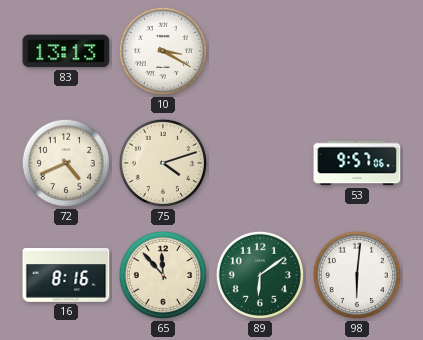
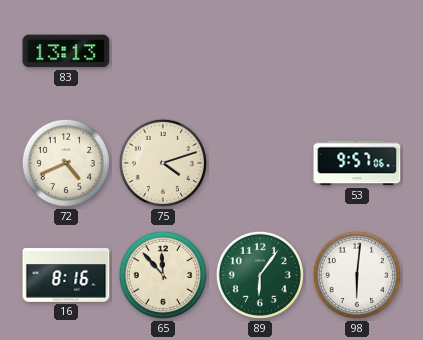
10: 3:20 -> none
89: 6:09 -> 6:06
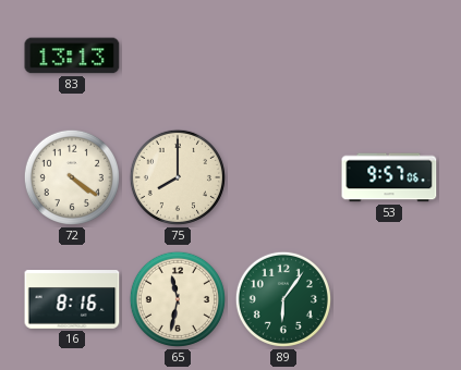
72: 4:41 -> 4:21
75: 4:12 -> 8:00
65: 11:53 -> 11:32
98: 6:01 -> none
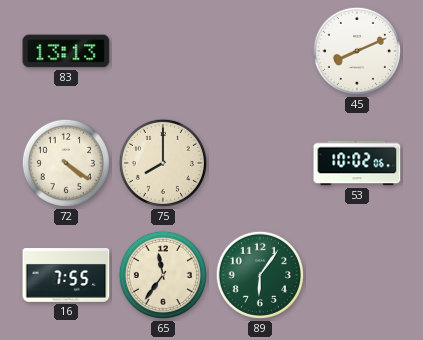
45: none -> 8:11
53: 9:57 -> 10:02
16: 8:16 -> 7:55
65: 11:32 -> 11:36
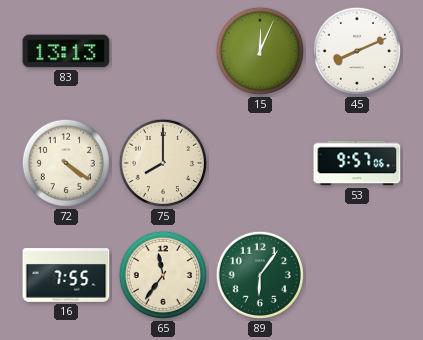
15: none -> 12:04
53: 10:02 -> 9:57
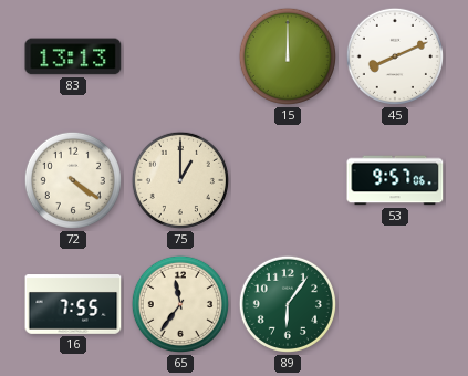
15: 12:04 -> 12:00
75: 8:00 -> 1:00
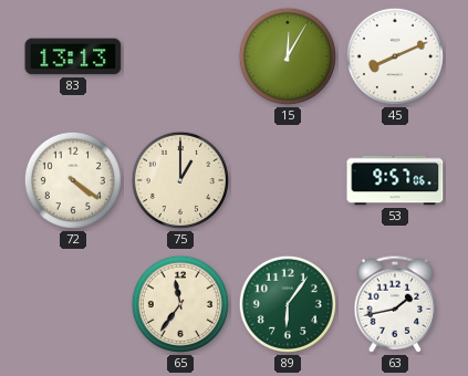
15: 12:00 -> 12:05
16: 7:55 -> none
63: none -> 1:43
